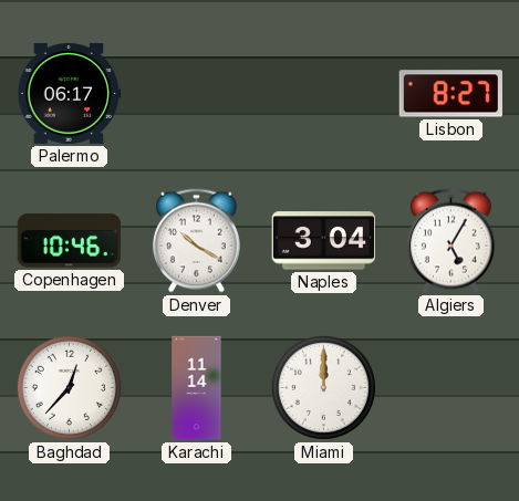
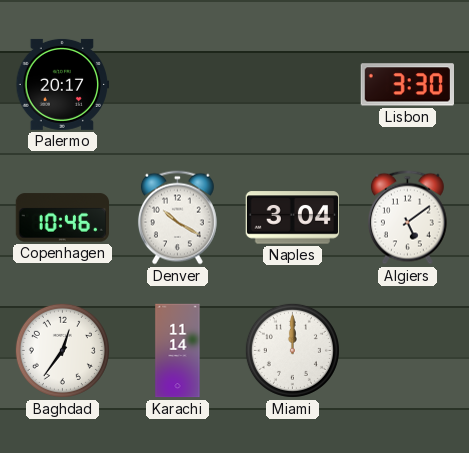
Palermo: 06:17 -> 20:17
Lisbon: 8:27 -> 3:30
Algiers: 5:05 -> 5:09
Baghdad: 12:37 -> 12:36
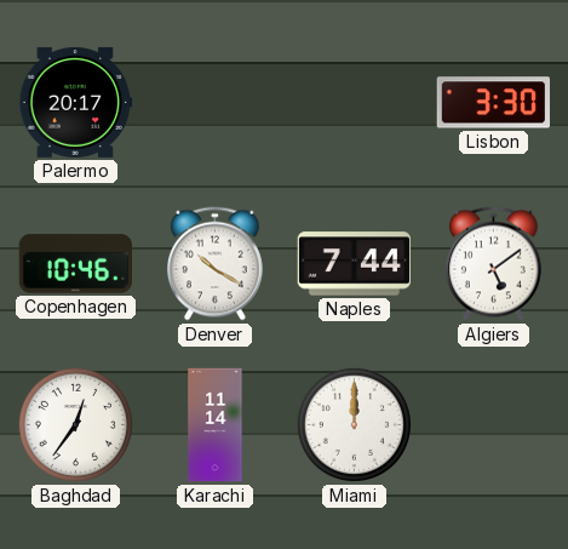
Naples: 3:04 -> 7:44
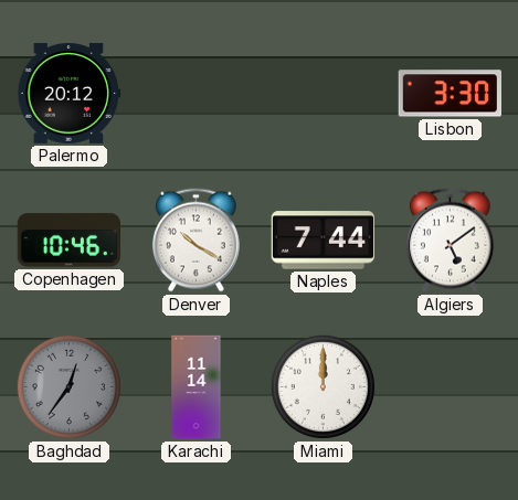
Palermo: 20:17 -> 20:12
Baghdad dial: white -> grey
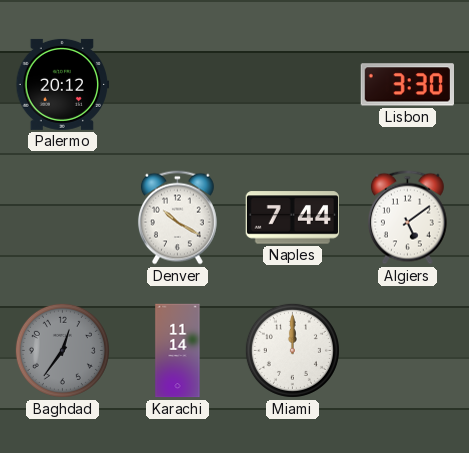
Copenhagen: 10:46 -> none
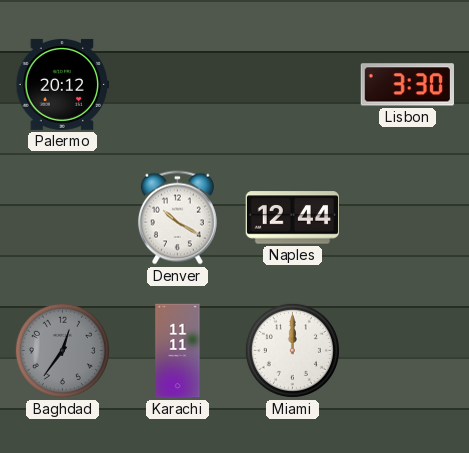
Naples: 7:44 -> 12:44
Algiers: 5:09 -> none
Karachi: 11:14 -> 11:11
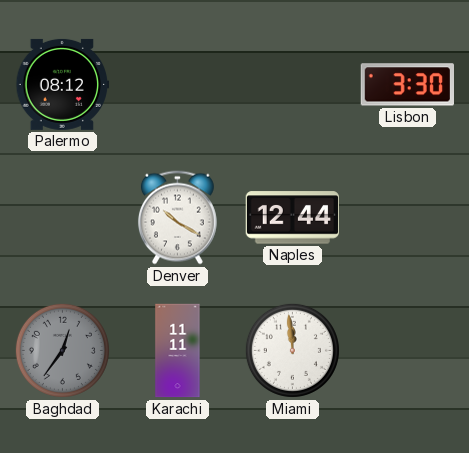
Palermo: 20:12 -> 08:12
Miami: 12:00 -> 11:59
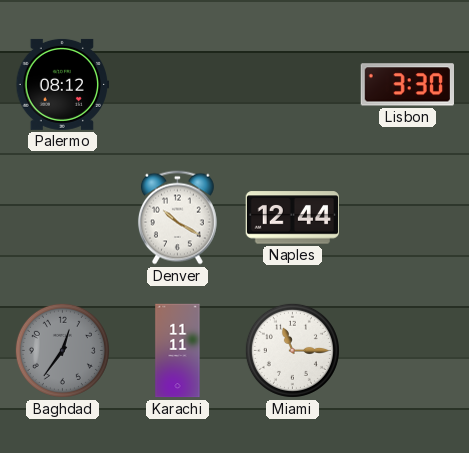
Miami: 11:59 -> 11:15
